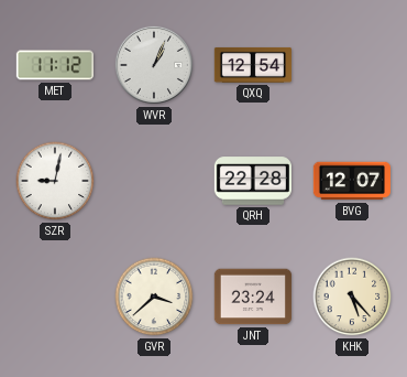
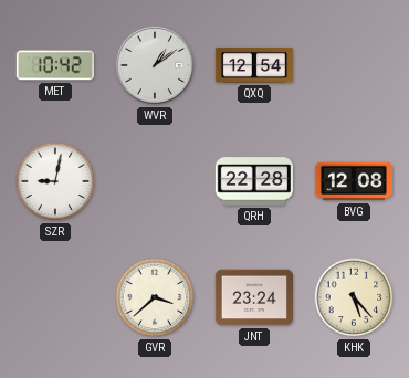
MET: 11:12 -> 10:42
WVR: 1:04 -> 1:09
BVG: 12:07 -> 12:08
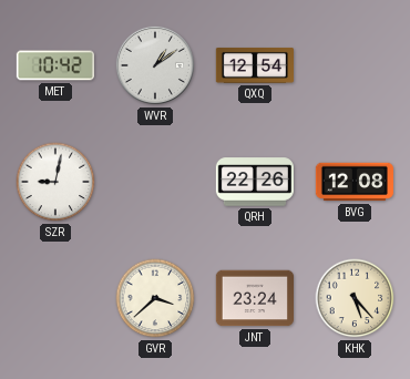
QRH: 22:28 -> 22:26
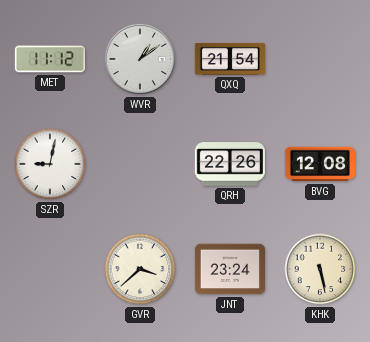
MET: 10:42 -> 11:12
QXQ: 12:54 -> 21:54
KHK: 5:23 -> 5:28
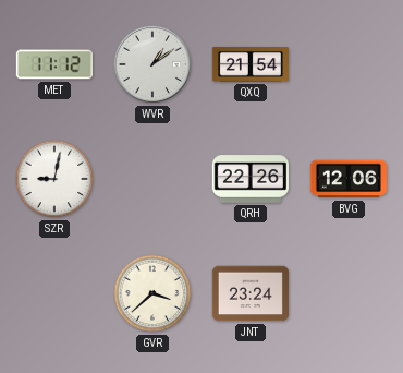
BVG: 12:08 -> 12:06
KHK: 5:28 -> none
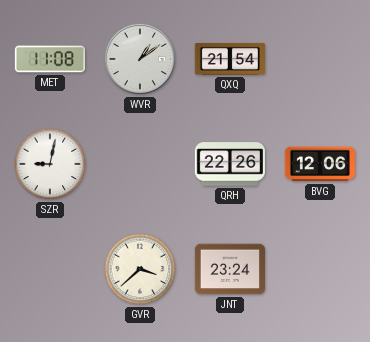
MET: 11:12 -> 11:08
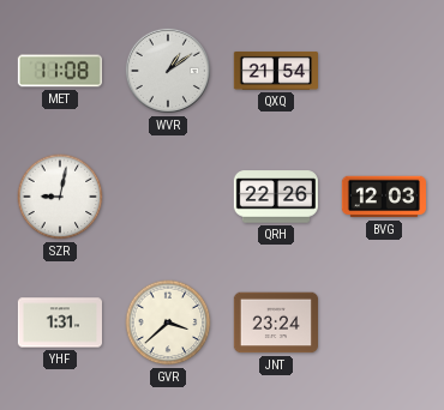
BVG: 12:06 -> 12:03
YHF: none -> 1:31
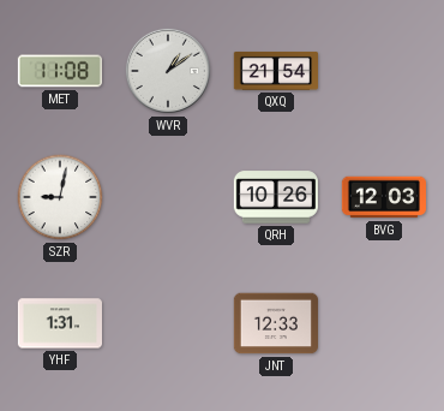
QRH: 22:26 -> 10:26
GVR: 3:38 -> none
JNT: 23:24 -> 12:33
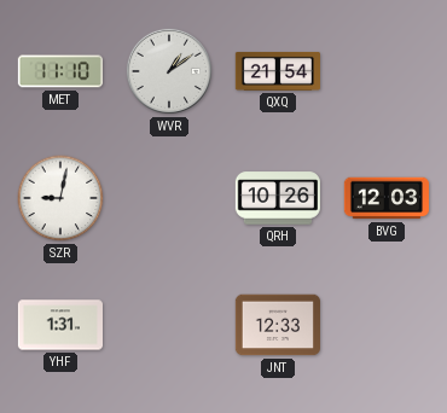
MET: 11:08 -> 11:10
